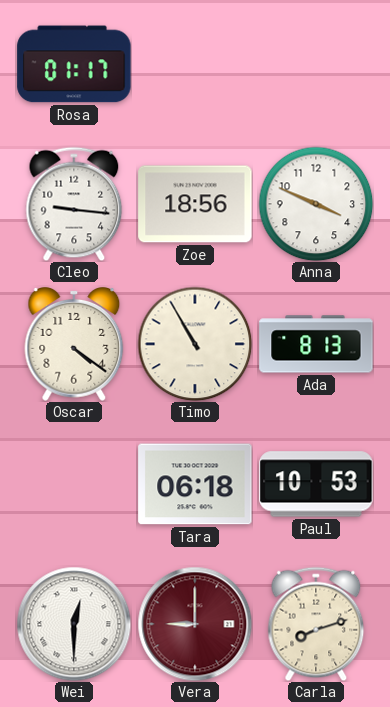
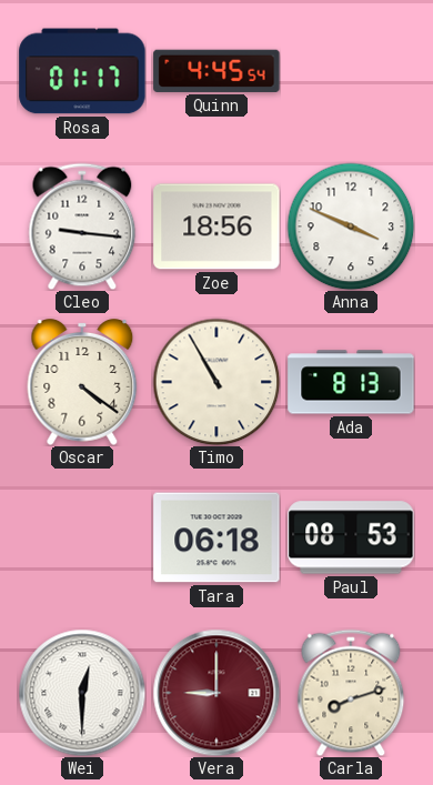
Quinn: none -> 4:45
Paul: 10:53 -> 08:53
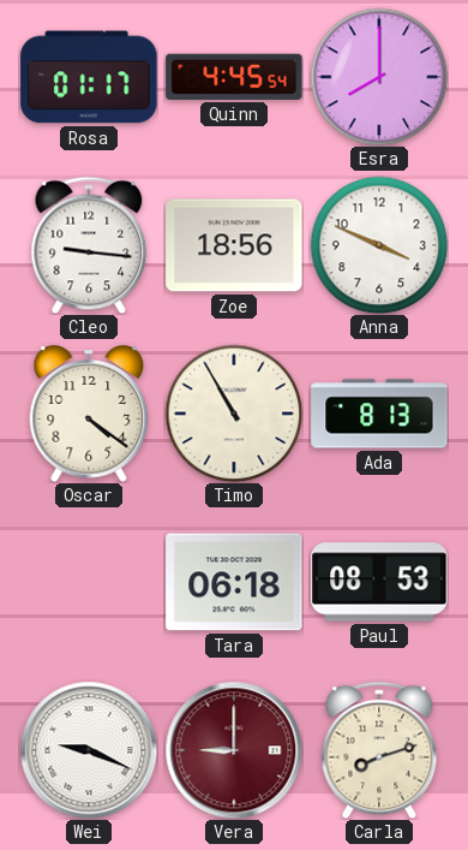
Esra: none -> 8:00
Wei: 12:30 -> 9:19
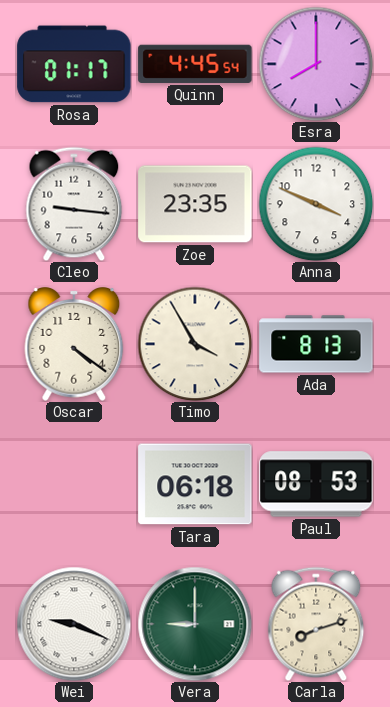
Zoe: 18:56 -> 23:35
Timo: 10:55 -> 3:55
Vera dial: burgundy -> green
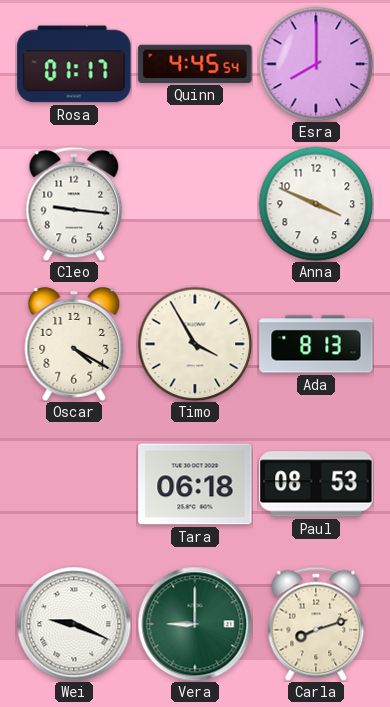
Zoe: 23:35 -> none
Oscar: 4:21 -> 4:20
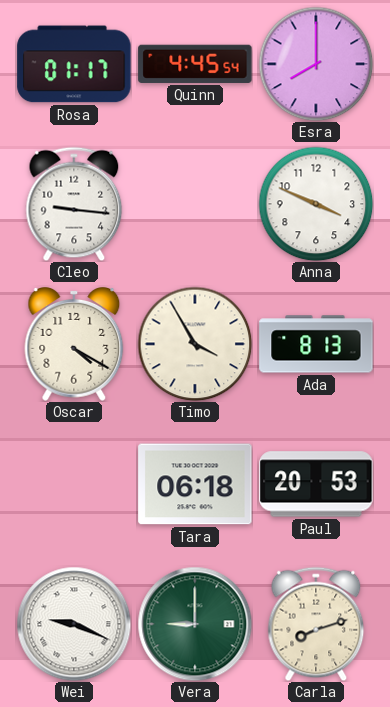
Paul: 08:53 -> 20:53
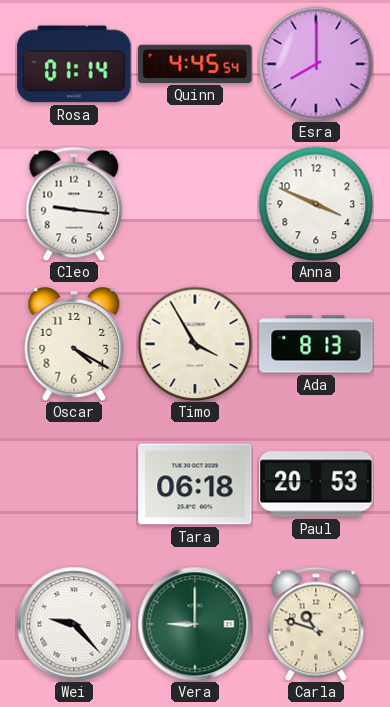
Rosa: 01:17 -> 01:14
Wei: 9:19 -> 9:23
Carla: 8:12 -> 10:48
